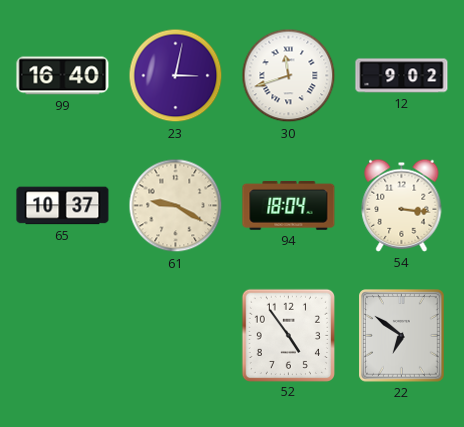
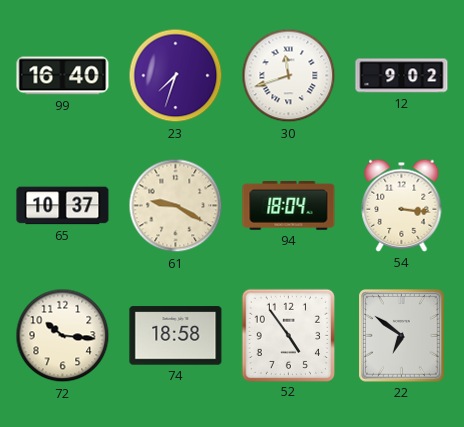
23: 3:02 -> 7:33
72: none -> 10:16
74: none -> 18:58
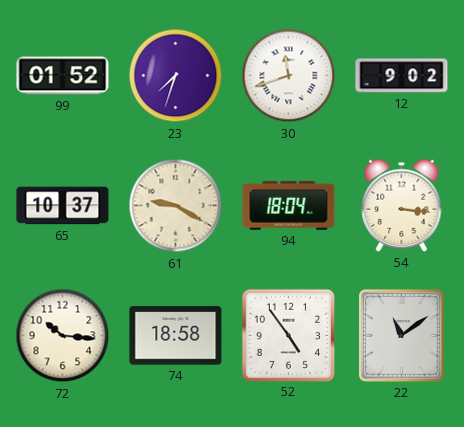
99: 16:40 -> 01:52
22: 6:51 -> 11:09
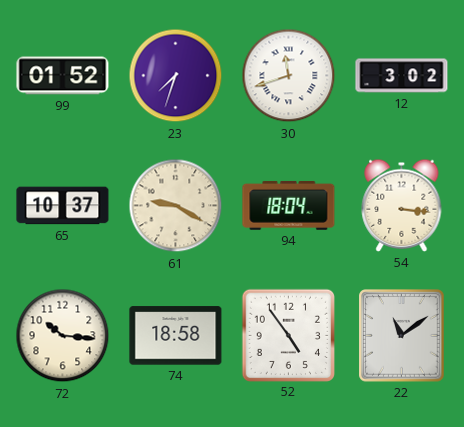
12: 9:02 -> 3:02
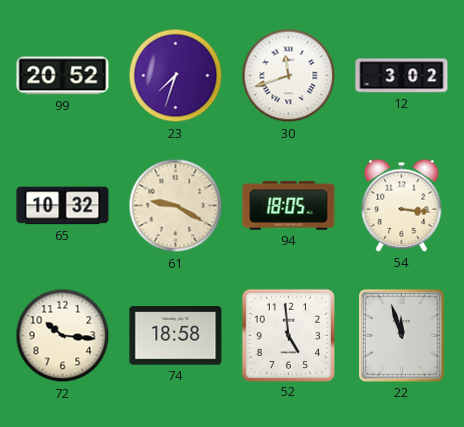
99: 01:52 -> 20:52
65: 10:37 -> 10:32
94: 18:04 -> 18:05
52: 4:54 -> 4:59
22: 11:09 -> 11:57
